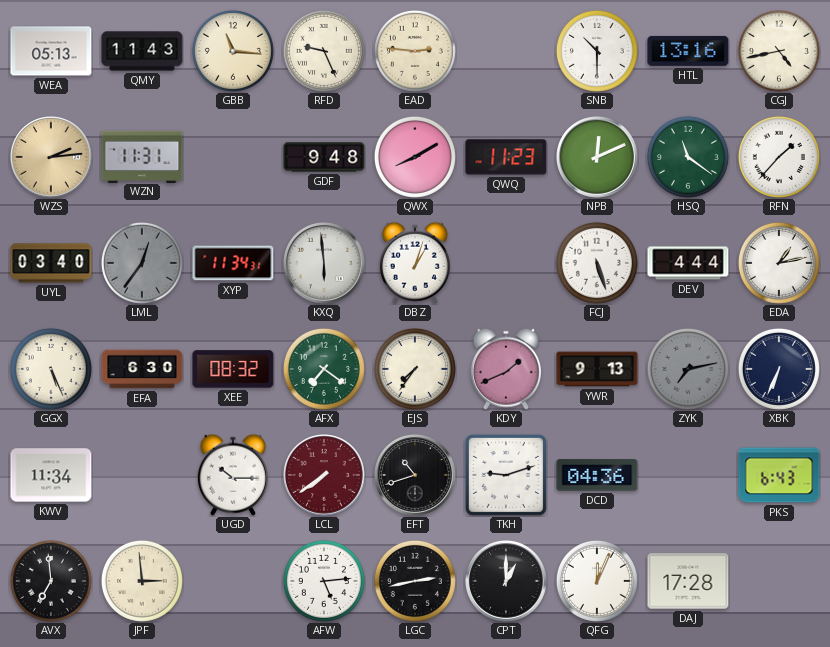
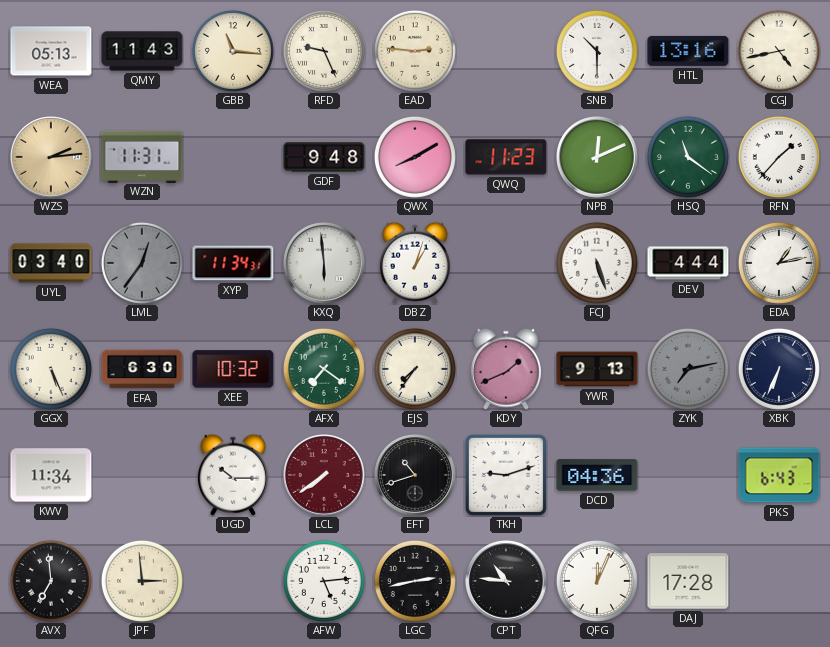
XEE: 08:32 -> 10:32
CPT: 1:00 -> 10:46
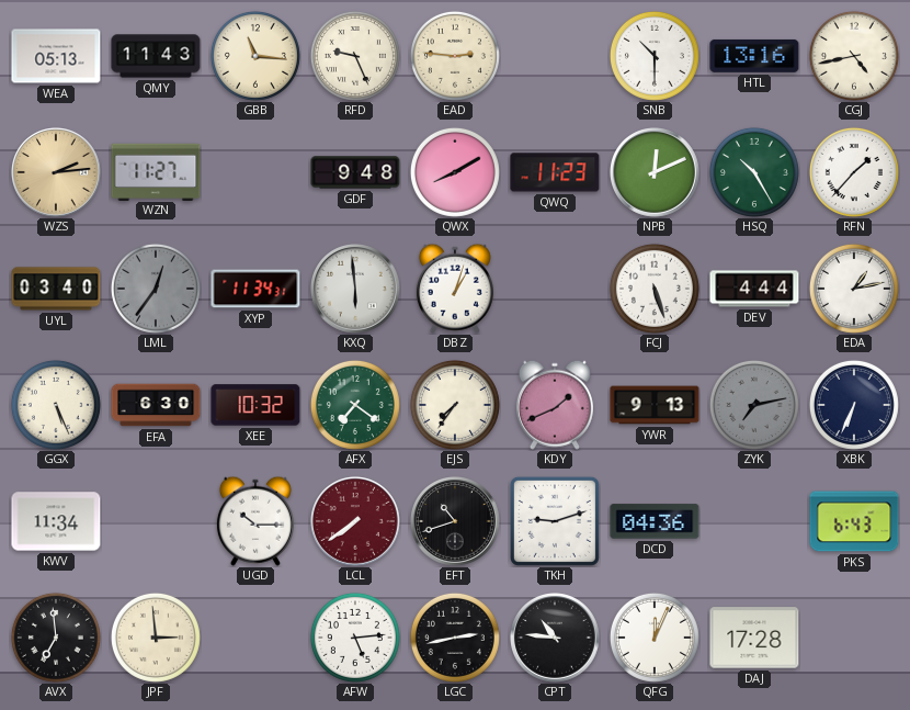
WZN: 11:31 -> 11:27
HSQ: 11:21 -> 10:25
